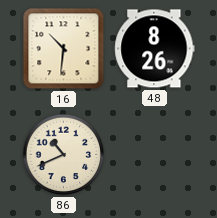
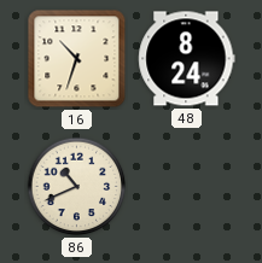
16: 10:31 -> 10:33
48: 8:26 -> 8:24
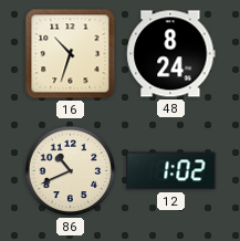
12: none -> 1:02
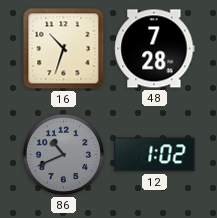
48: 8:24 -> 7:28
86 dial: cream -> grey
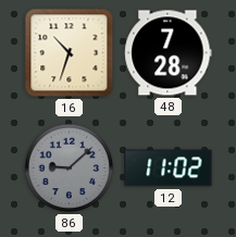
86: 10:41 -> 9:08
12: 1:02 -> 11:02
